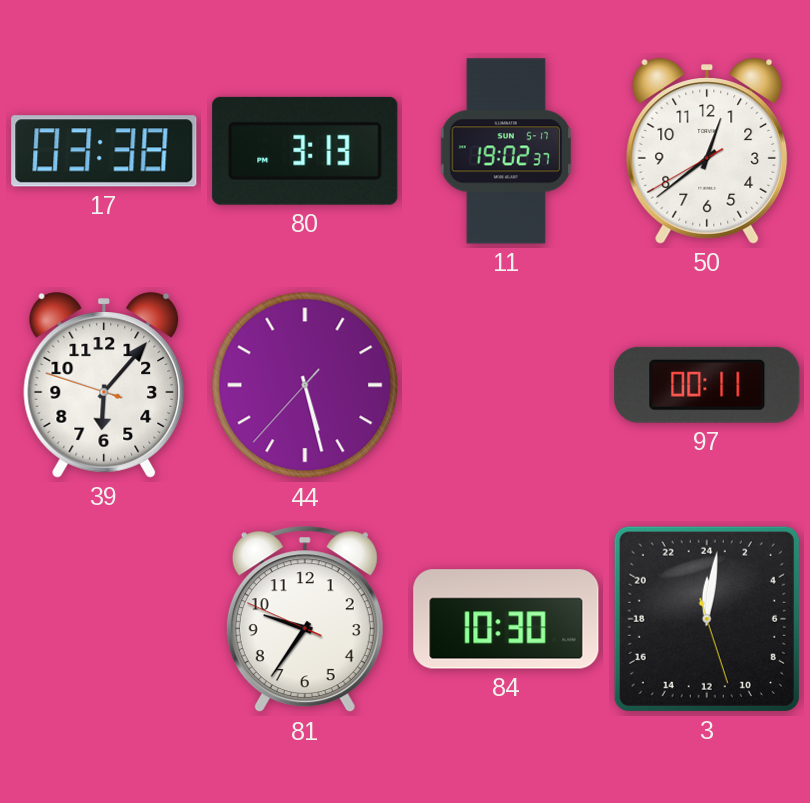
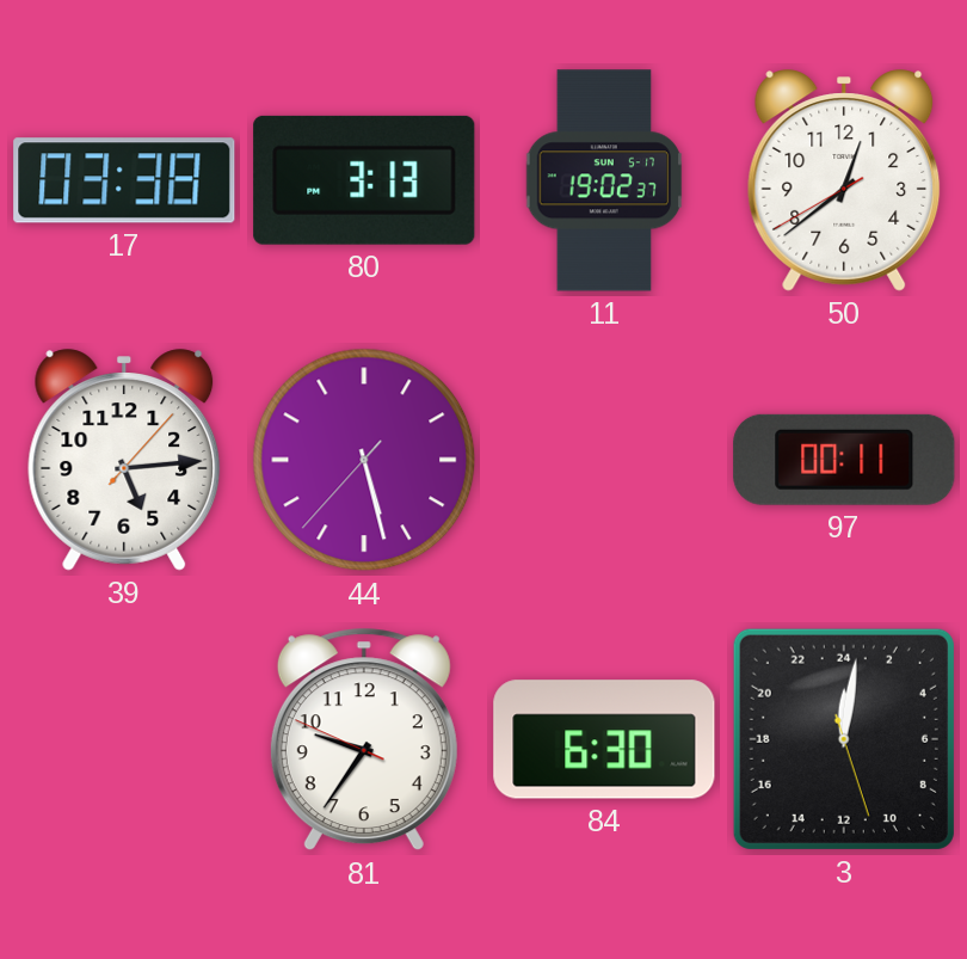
39: 6:06 -> 5:14
84: 10:30 -> 6:30
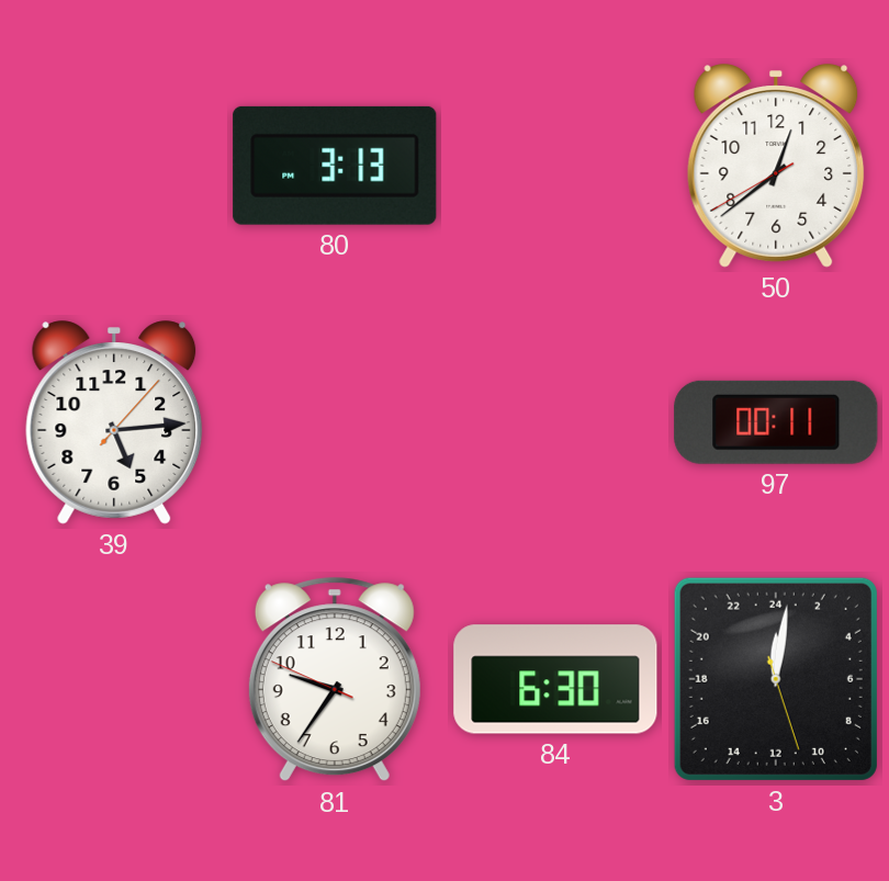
17: 03:38 -> none
11: 19:02 -> none
44: 5:27 -> none
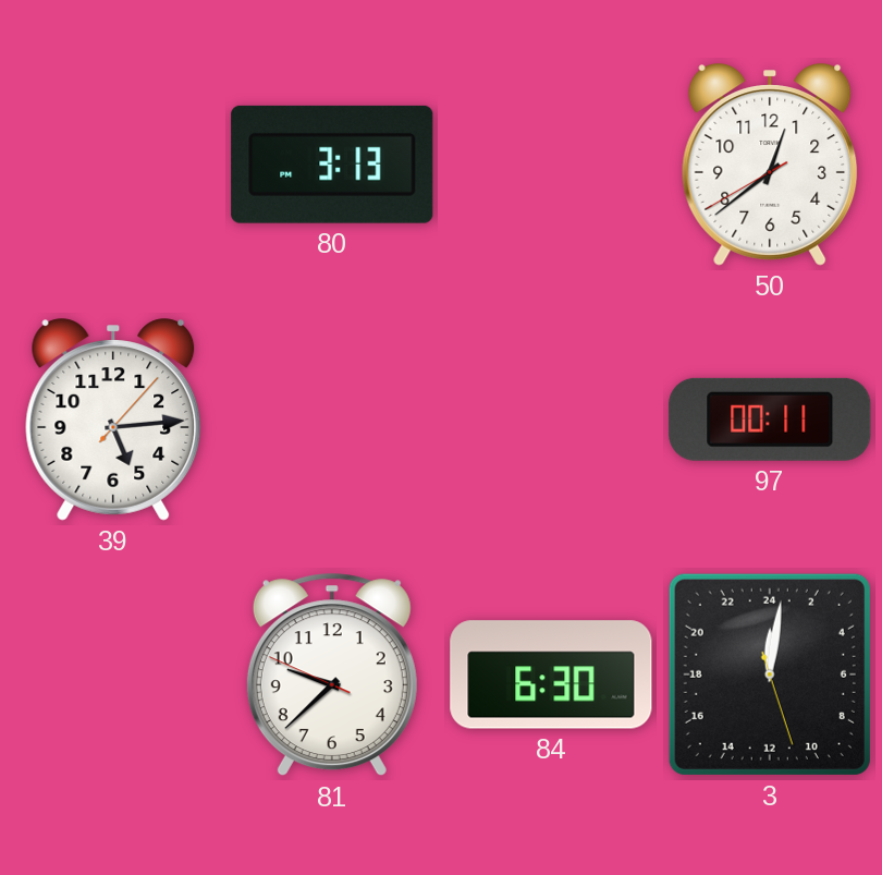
81: 9:35 -> 9:37
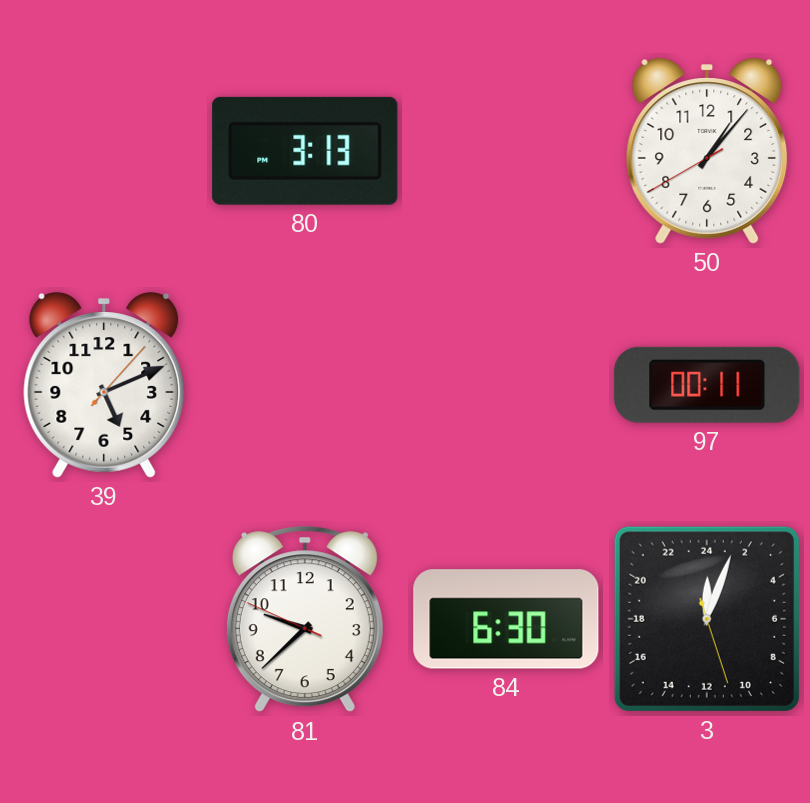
50: 12:38 -> 1:06
39: 5:14 -> 5:11
3: 0:01 -> 0:03
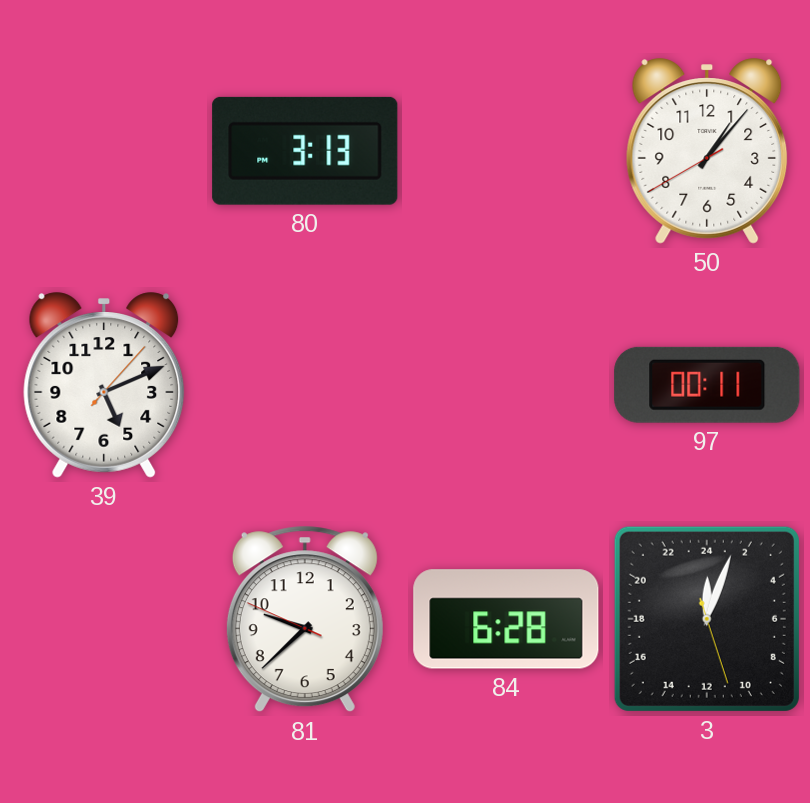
84: 6:30 -> 6:28
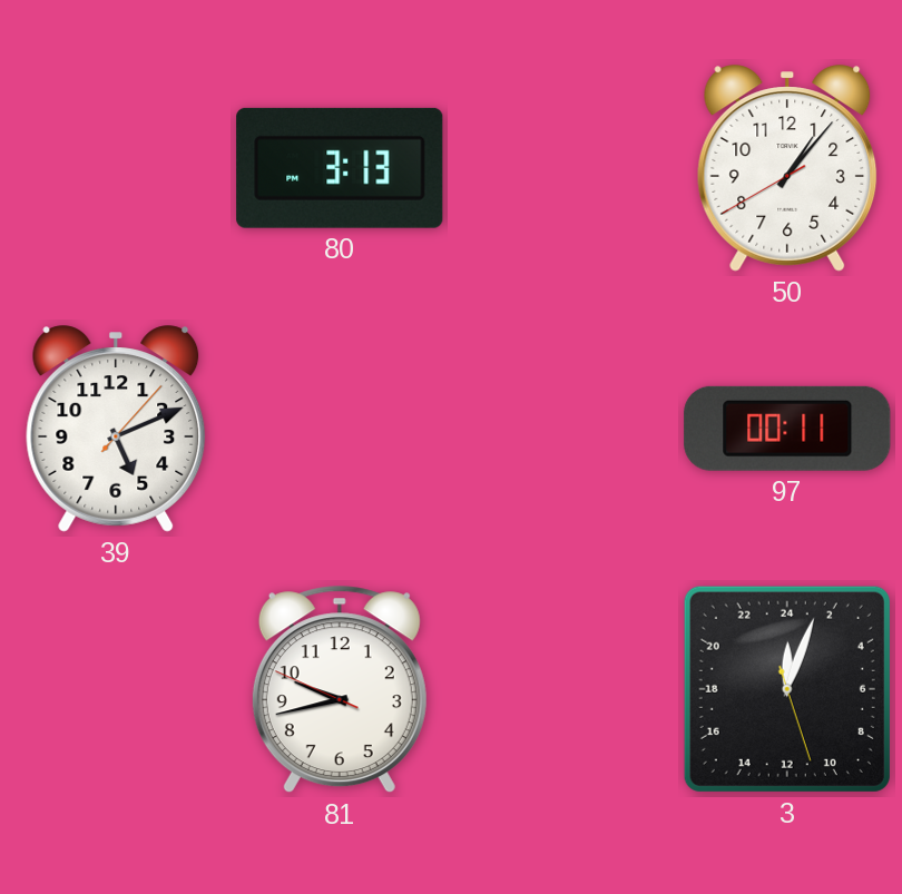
81: 9:37 -> 9:42
84: 6:28 -> none
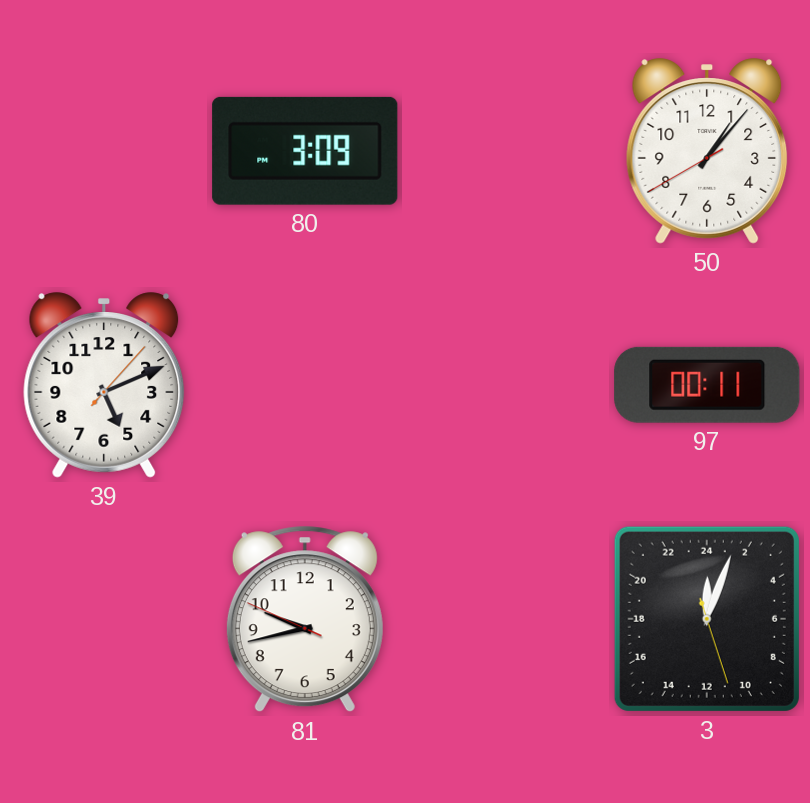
80: 3:13 -> 3:09
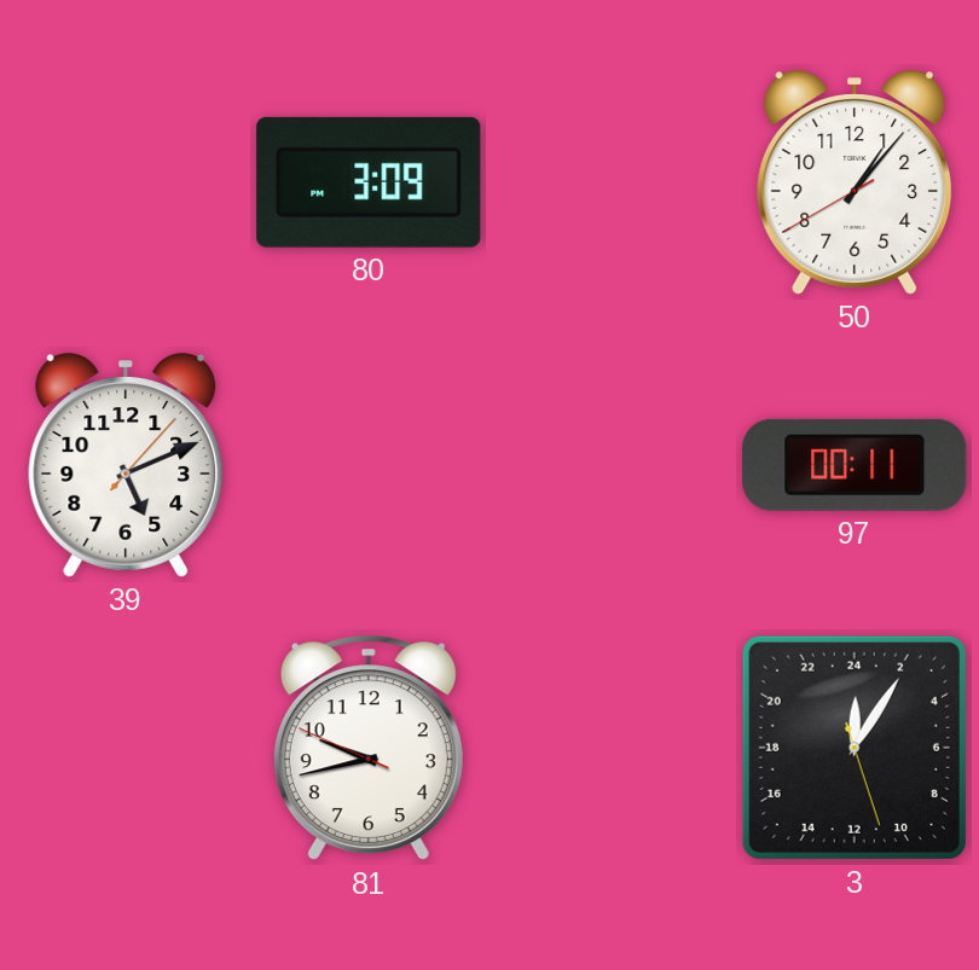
3: 0:03 -> 0:05
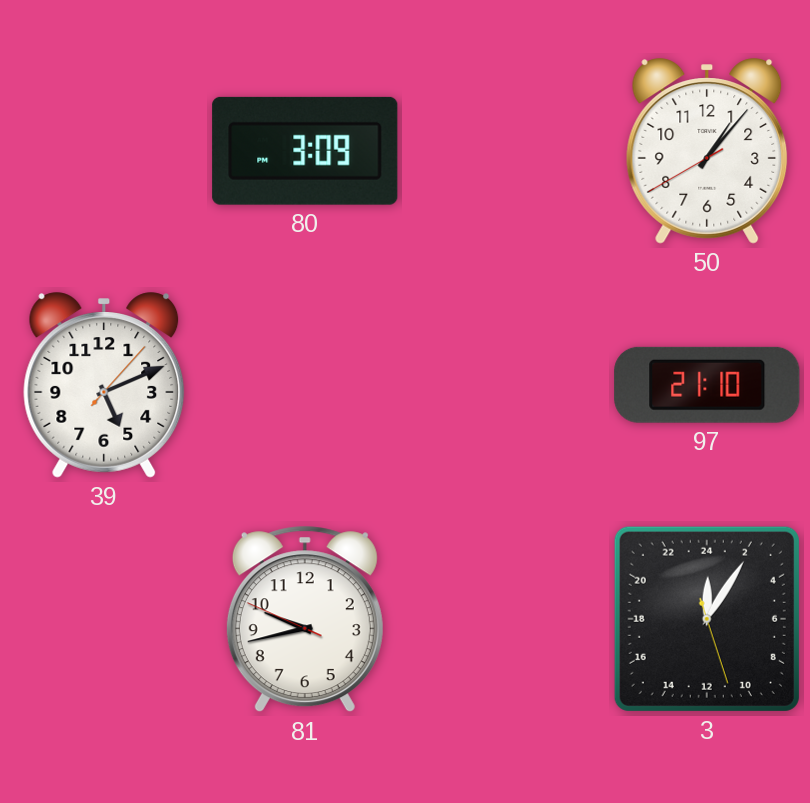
97: 00:11 -> 21:10
